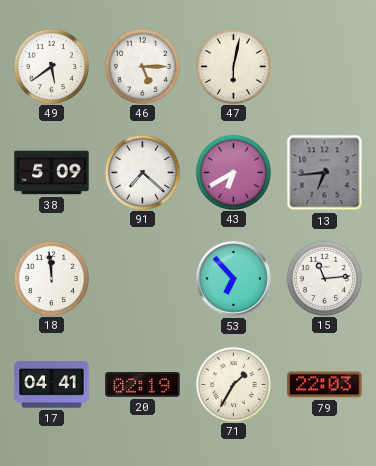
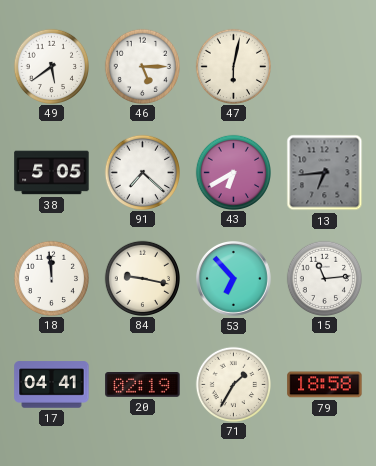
38: 5:09 -> 5:05
84: none -> 9:17
79: 22:03 -> 18:58
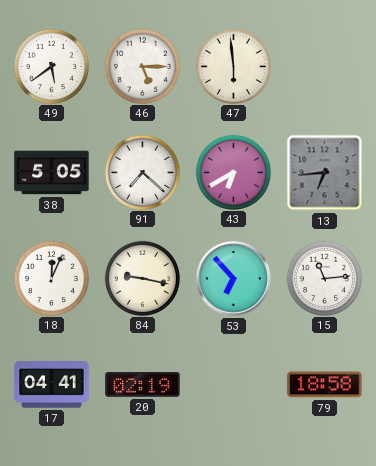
47: 6:02 -> 5:59
18: 11:59 -> 12:04
71: 1:35 -> none
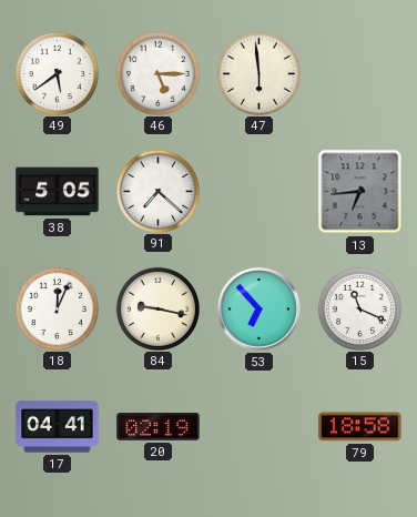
43: 6:40 -> none
15: 11:14 -> 11:19
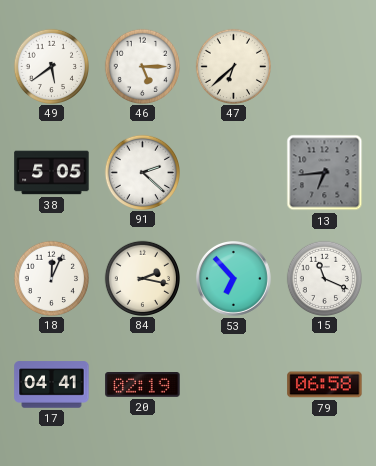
47: 5:59 -> 6:38
91: 7:22 -> 2:22
84: 9:17 -> 2:17
79: 18:58 -> 06:58
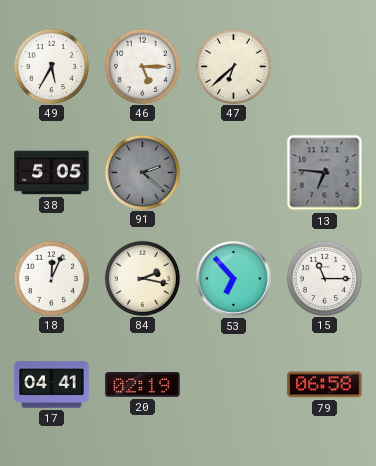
49: 5:39 -> 5:35
91 dial: white -> grey
13: 6:44 -> 6:46
15: 11:19 -> 11:15
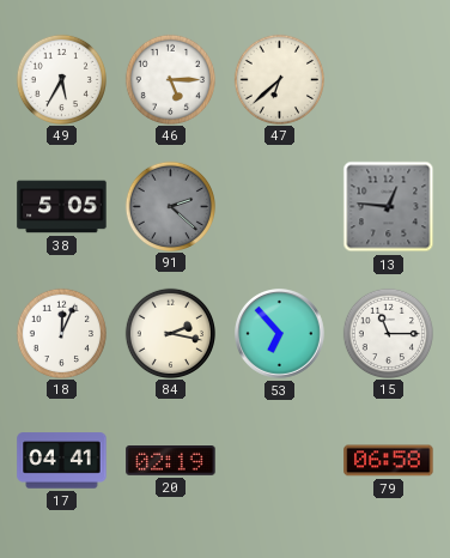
13: 6:46 -> 12:46
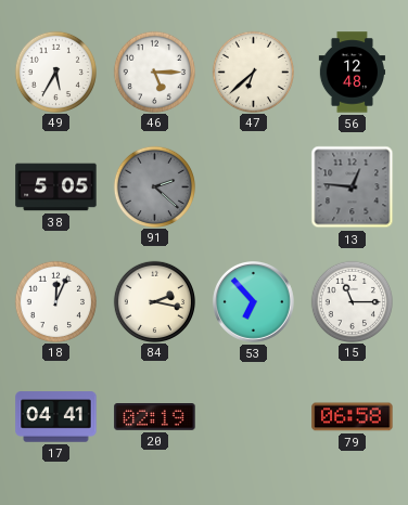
56: none -> 12:48
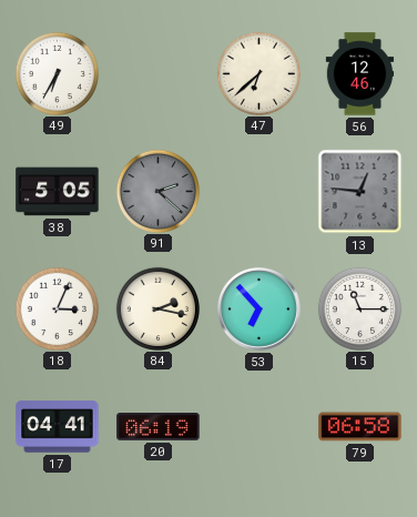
49: 5:35 -> 6:35
46: 5:15 -> none
56: 12:48 -> 12:46
18: 12:04 -> 3:04
20: 02:19 -> 06:19
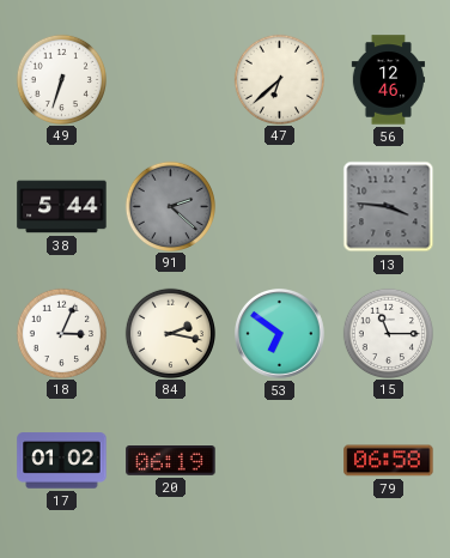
49: 6:35 -> 6:33
38: 5:05 -> 5:44
13: 12:46 -> 3:46
53: 6:53 -> 6:51
17: 04:41 -> 01:02
